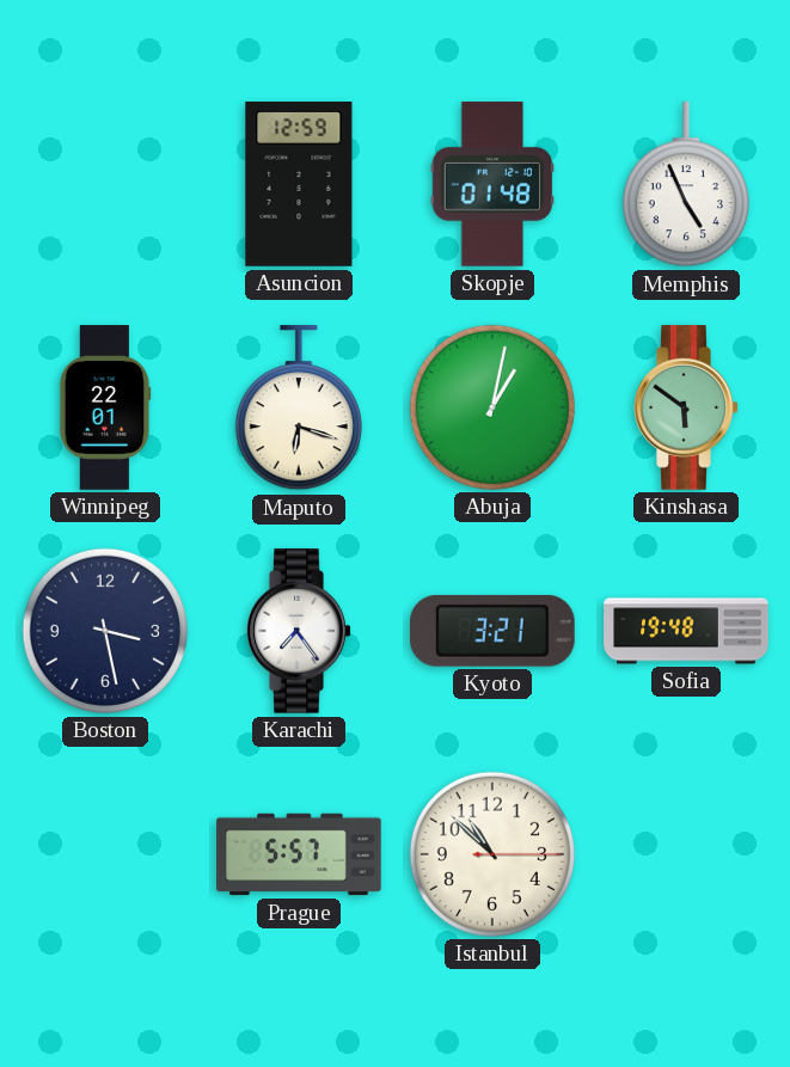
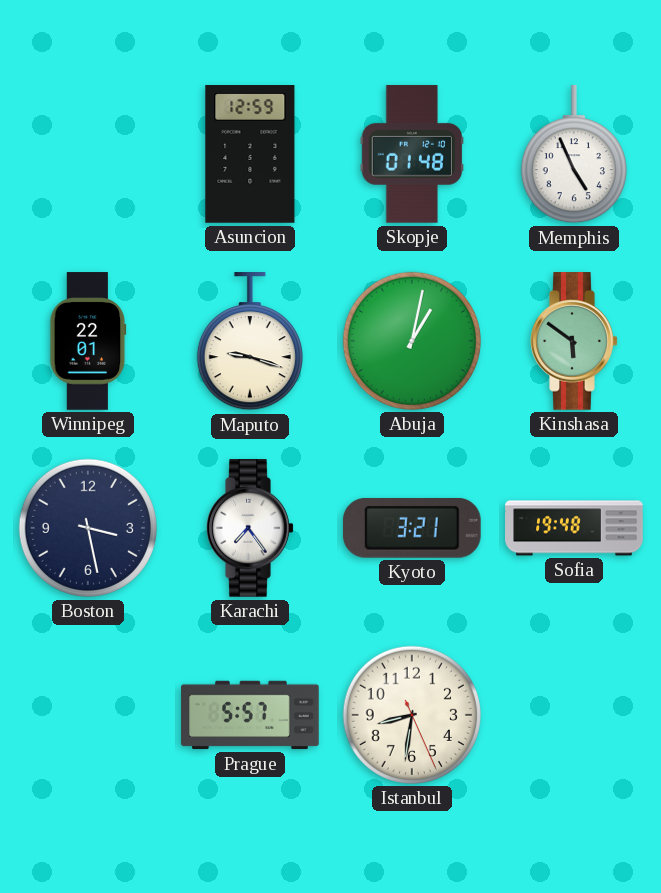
Maputo: 6:18 -> 9:18
Istanbul: 10:52 -> 8:31
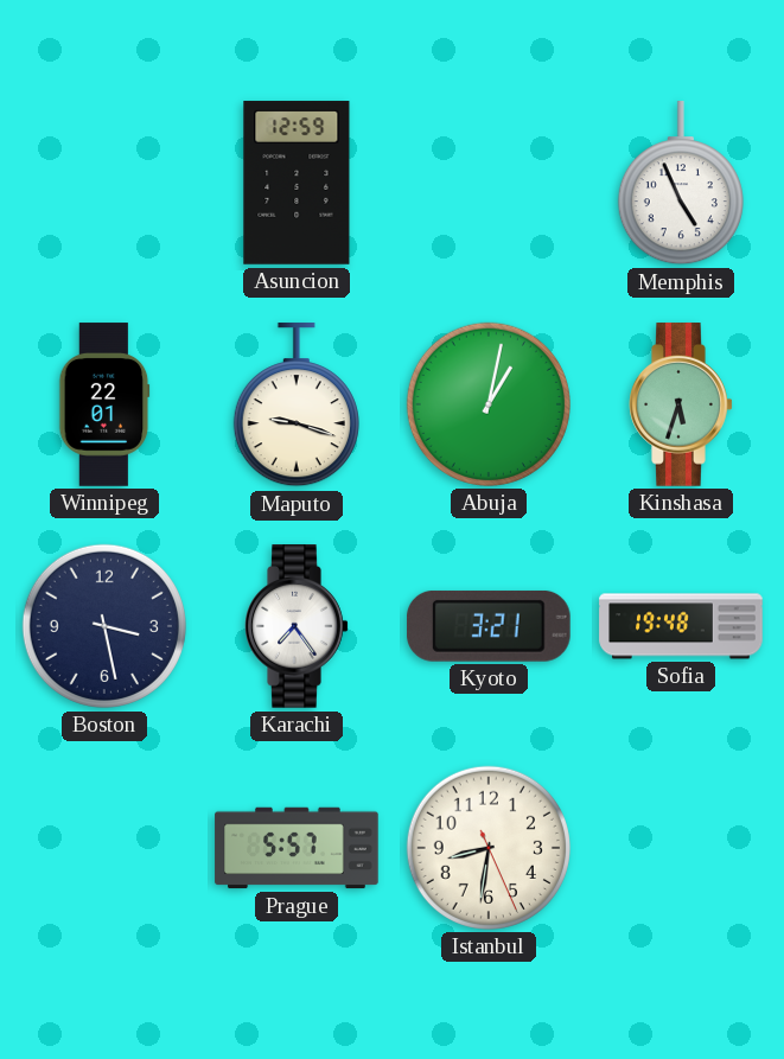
Skopje: 01:48 -> none
Kinshasa: 5:51 -> 5:33
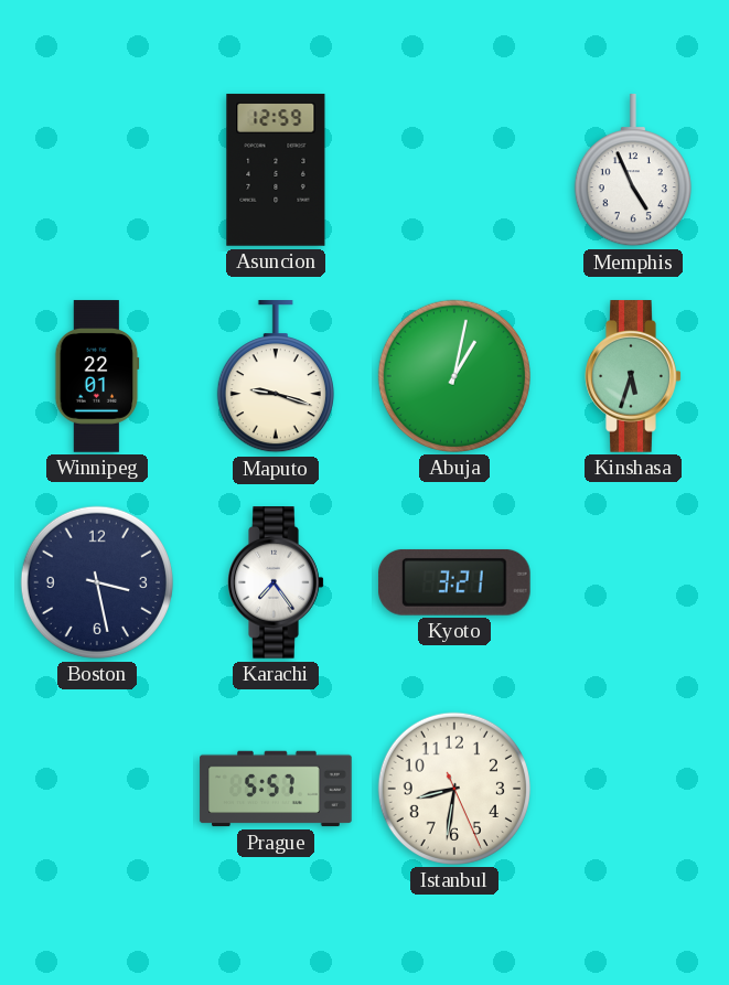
Sofia: 19:48 -> none
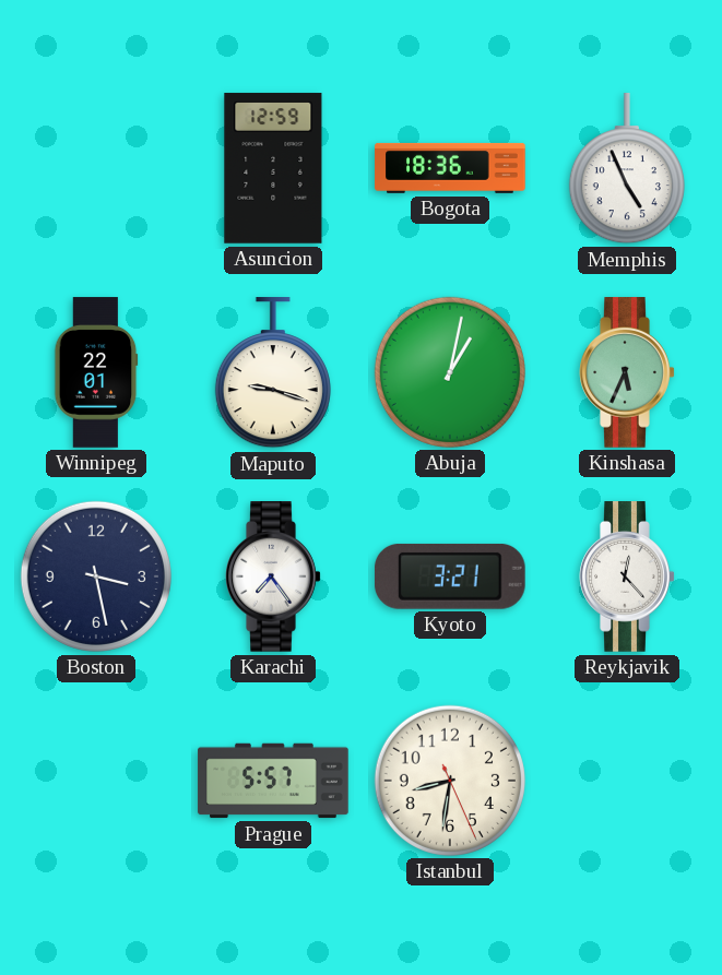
Bogota: none -> 18:36
Kinshasa: 5:33 -> 5:34
Reykjavik: none -> 12:23
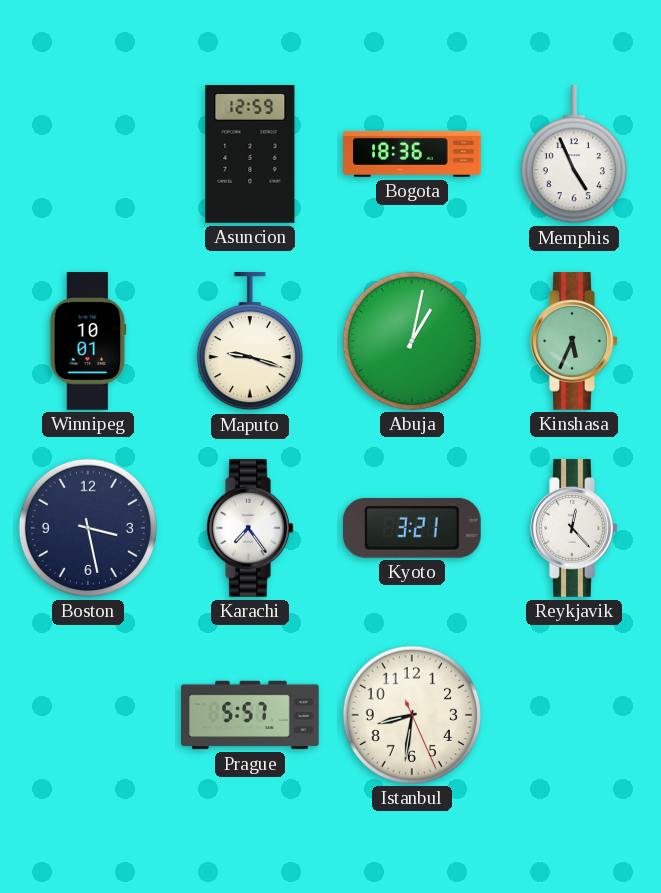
Winnipeg: 22:01 -> 10:01
